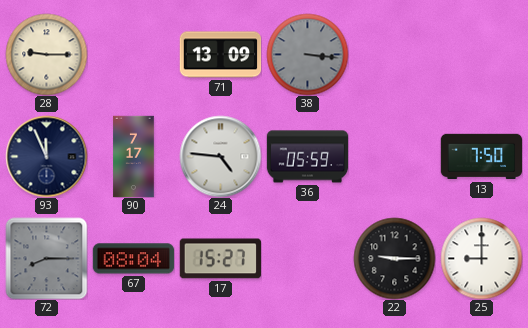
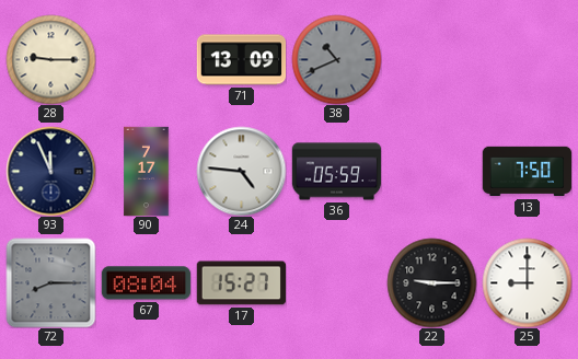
38: 3:16 -> 10:41
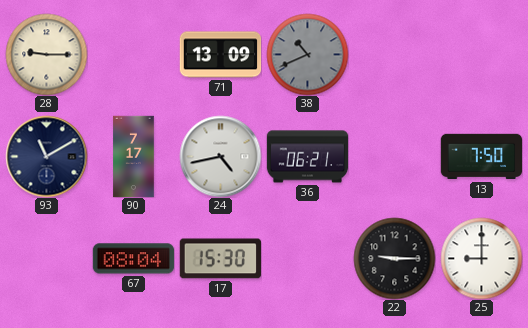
93: 11:56 -> 11:10
24: 4:46 -> 4:43
36: 05:59 -> 06:21
72: 8:15 -> none
17: 15:27 -> 15:30
